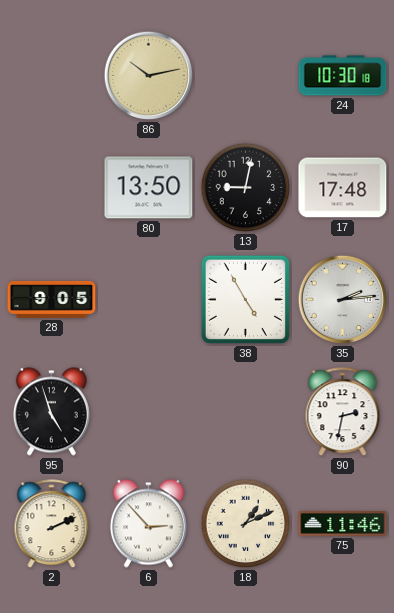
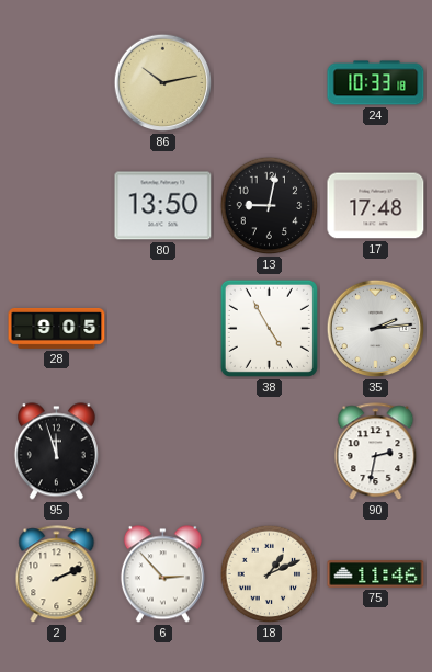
24: 10:30 -> 10:33
95: 4:57 -> 11:57
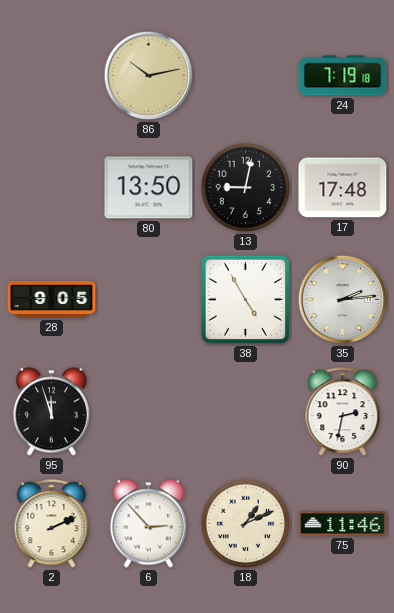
24: 10:33 -> 7:19
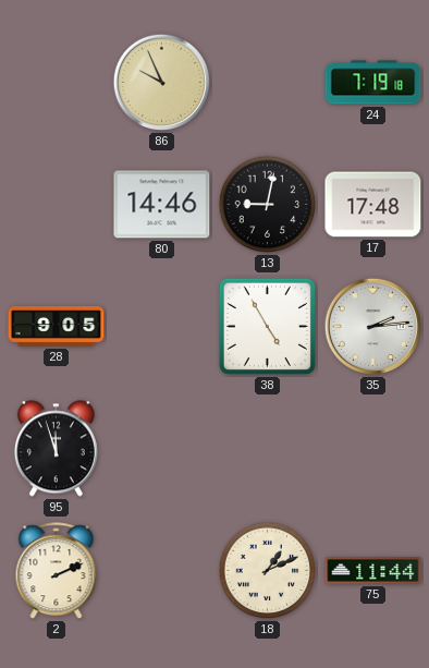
86: 10:13 -> 9:56
80: 13:50 -> 14:46
90: 2:32 -> none
6: 2:53 -> none
75: 11:46 -> 11:44
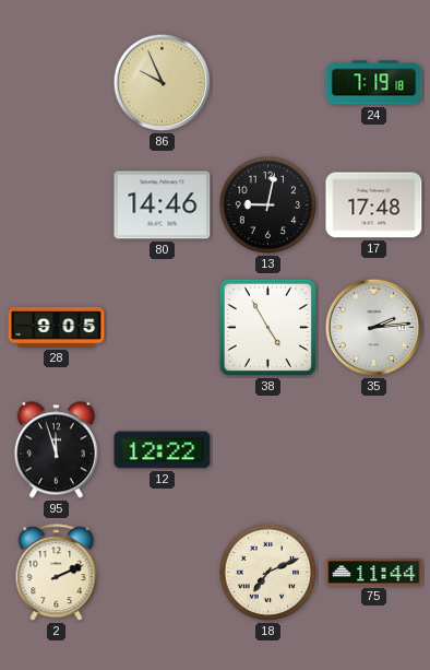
12: none -> 12:22
18: 1:11 -> 7:11
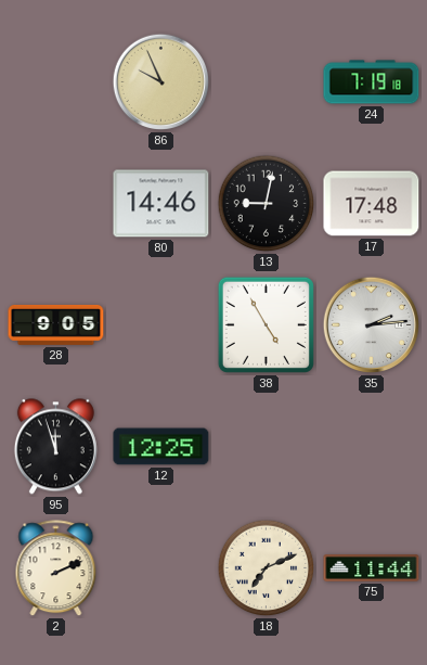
12: 12:22 -> 12:25
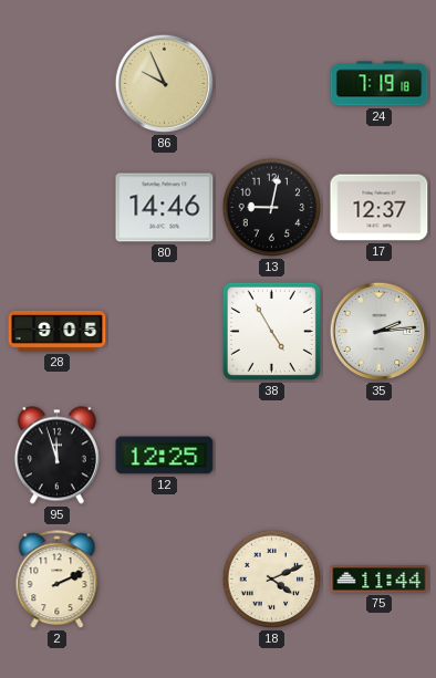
17: 17:48 -> 12:37
18: 7:11 -> 4:11
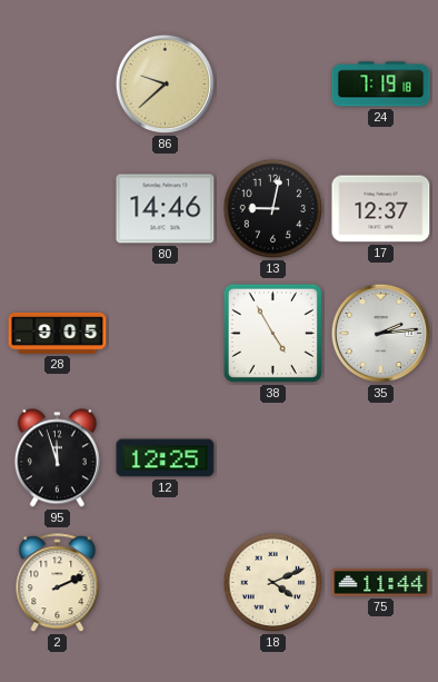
86: 9:56 -> 9:38
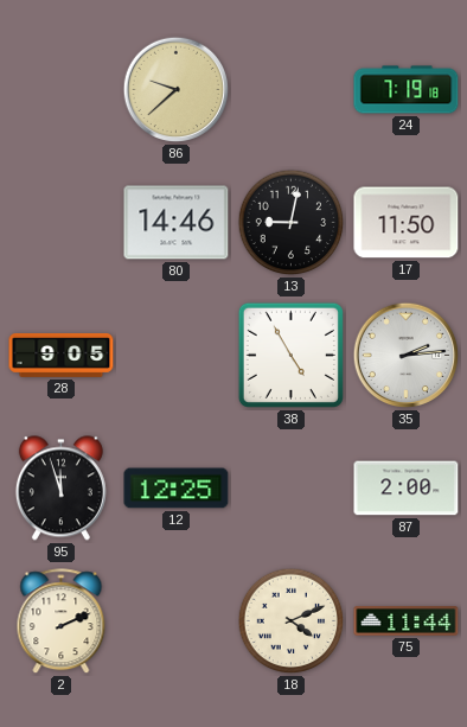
17: 12:37 -> 11:50
87: none -> 2:00
